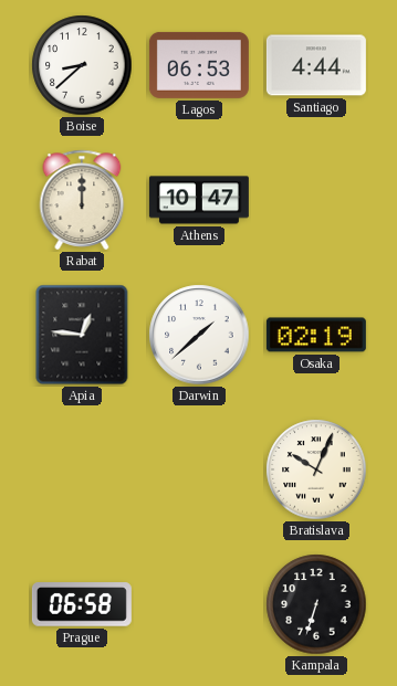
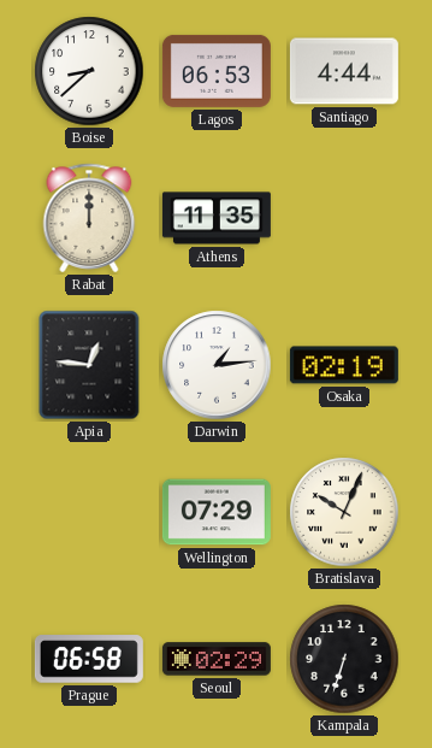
Athens: 10:47 -> 11:35
Darwin: 1:38 -> 1:14
Wellington: none -> 07:29
Seoul: none -> 02:29
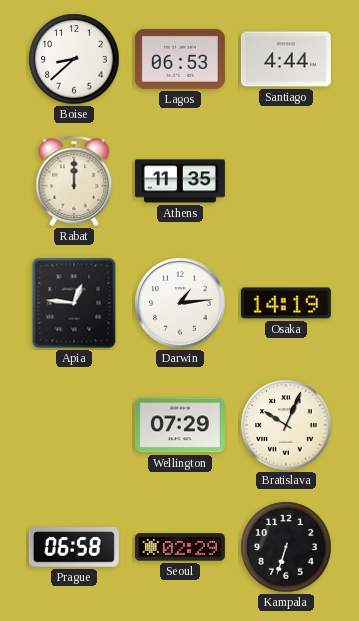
Osaka: 02:19 -> 14:19
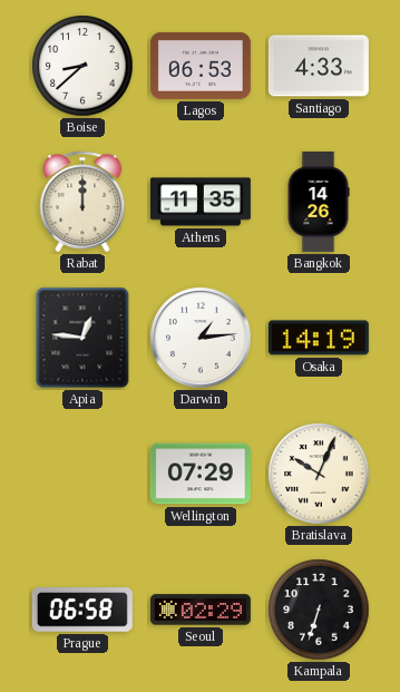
Santiago: 4:44 -> 4:33
Bangkok: none -> 14:26
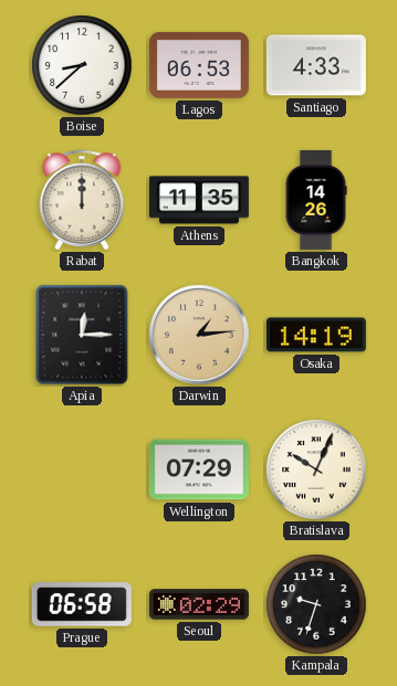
Apia: 12:46 -> 12:15
Darwin dial: white -> champagne
Kampala: 6:33 -> 9:33
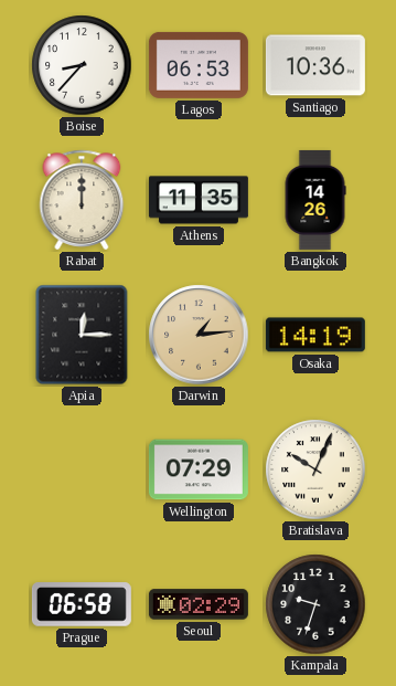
Boise: 8:38 -> 8:37
Santiago: 4:33 -> 10:36
